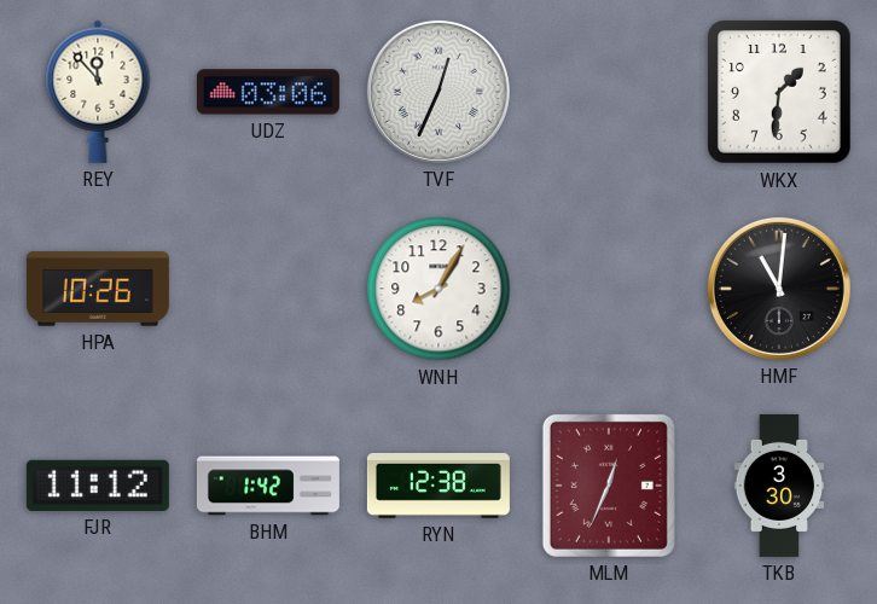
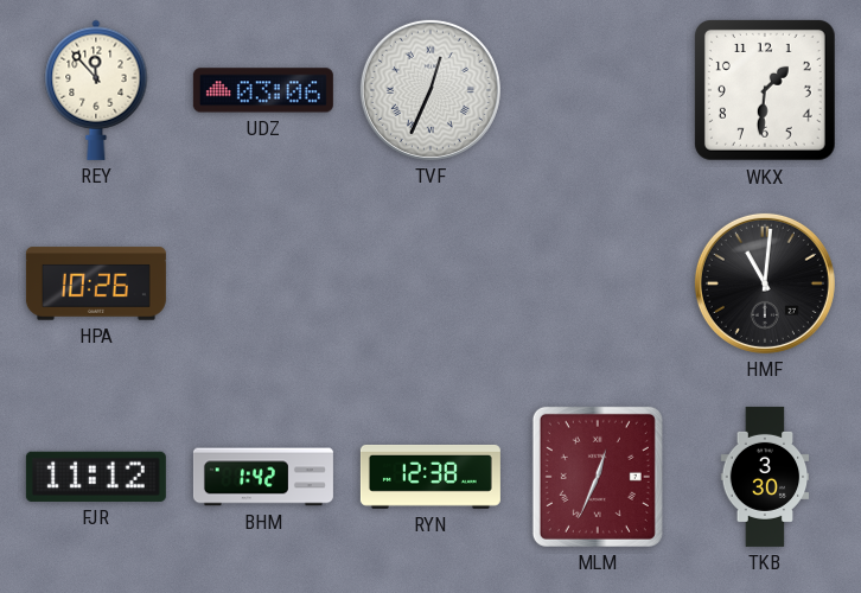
WNH: 8:05 -> none
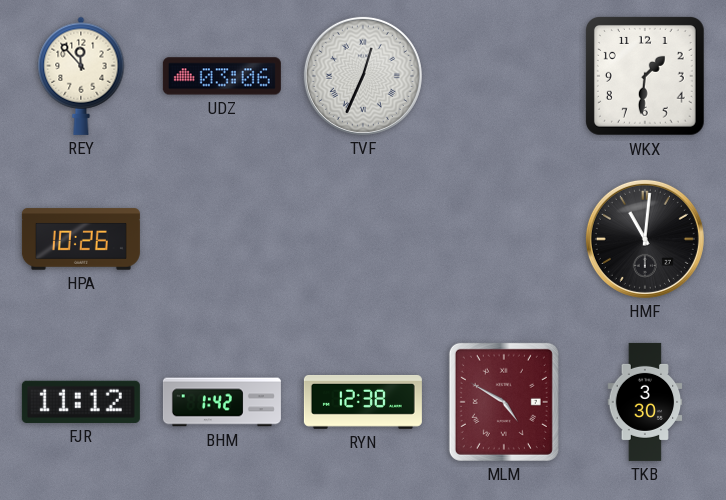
MLM: 12:34 -> 4:50
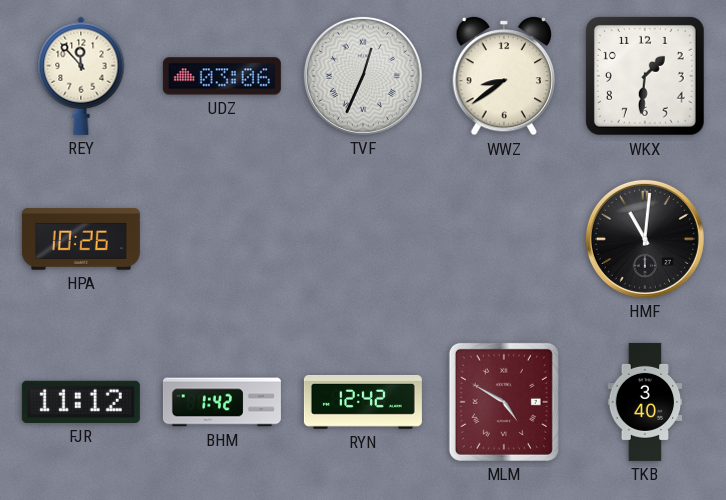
WWZ: none -> 8:39
RYN: 12:38 -> 12:42
TKB: 3:30 -> 3:40
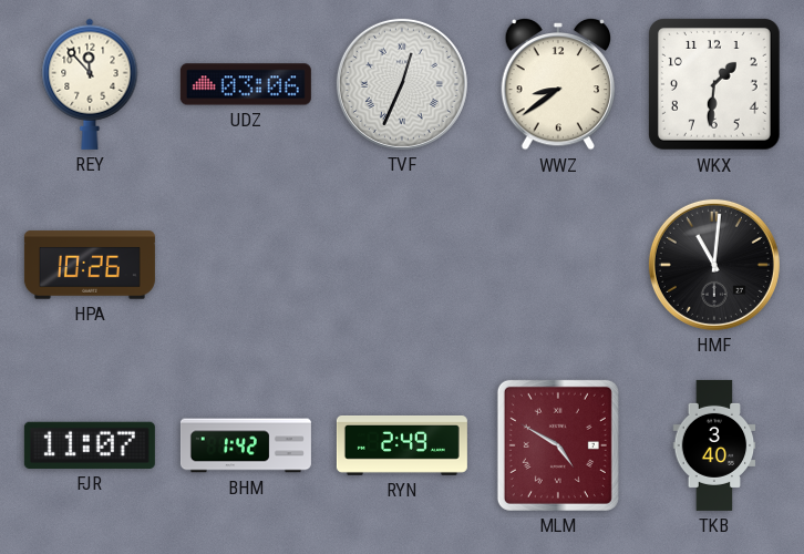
FJR: 11:12 -> 11:07
RYN: 12:42 -> 2:49
